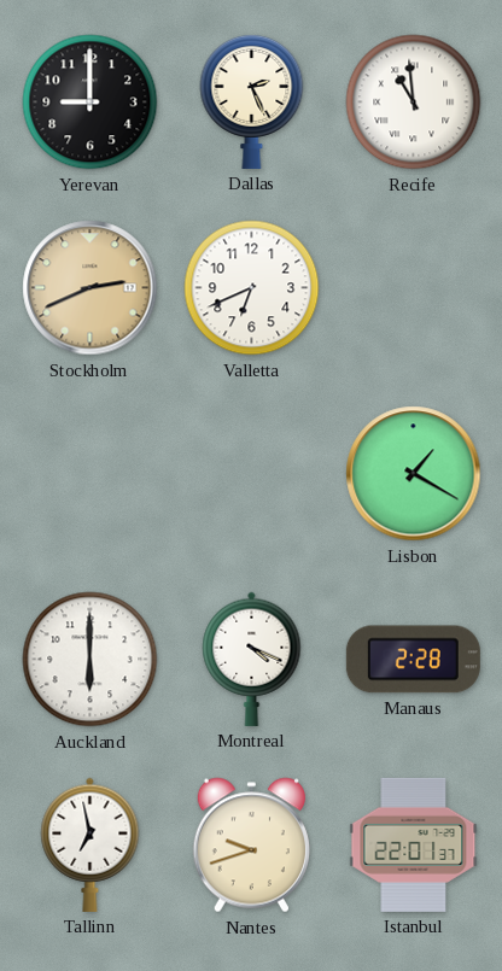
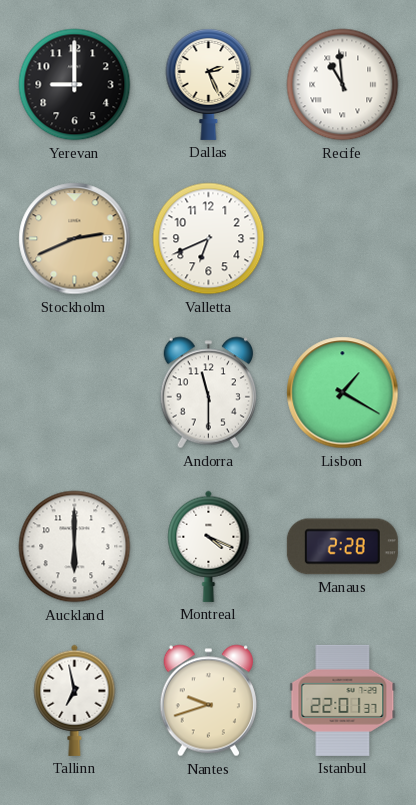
Andorra: none -> 11:30
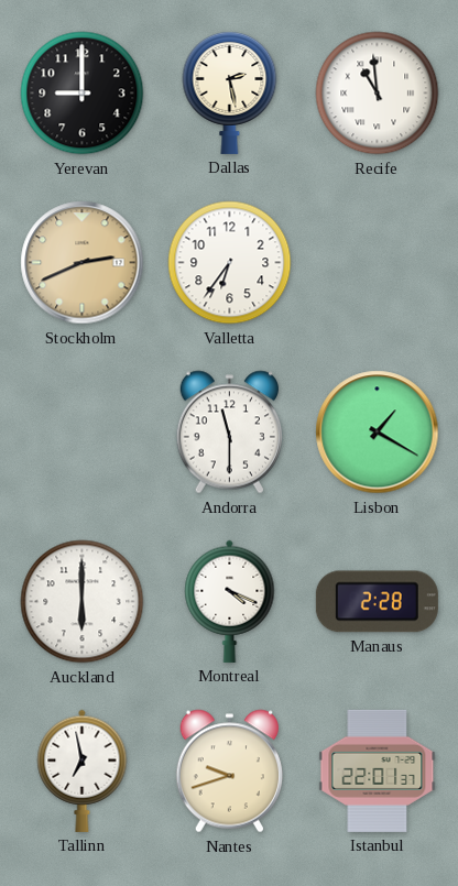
Dallas: 2:26 -> 2:28
Valletta: 6:41 -> 6:36
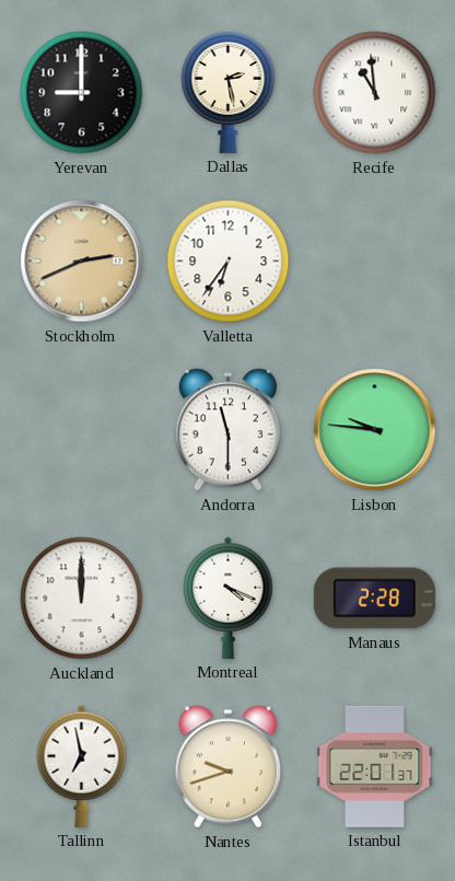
Lisbon: 1:20 -> 9:46
Auckland: 6:00 -> 12:00
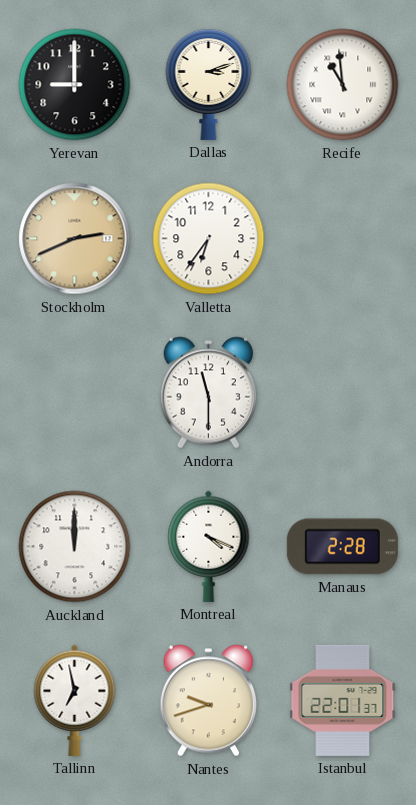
Dallas: 2:28 -> 3:12
Lisbon: 9:46 -> none
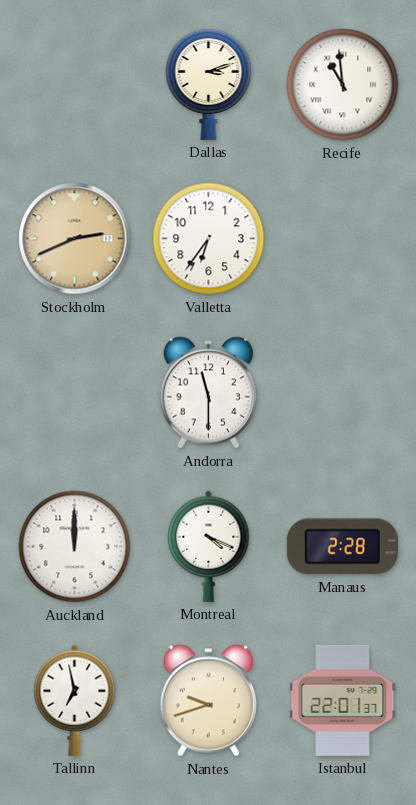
Yerevan: 9:00 -> none
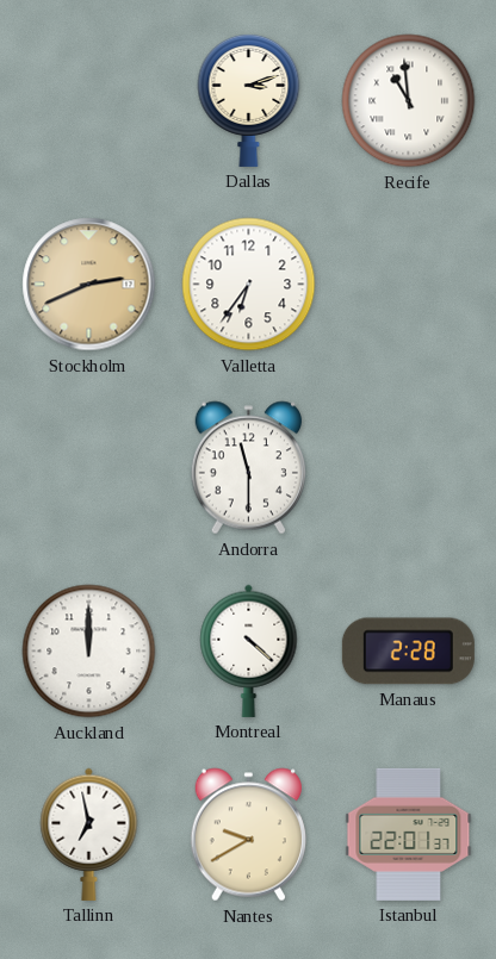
Montreal: 4:19 -> 4:22
Nantes: 9:42 -> 9:40
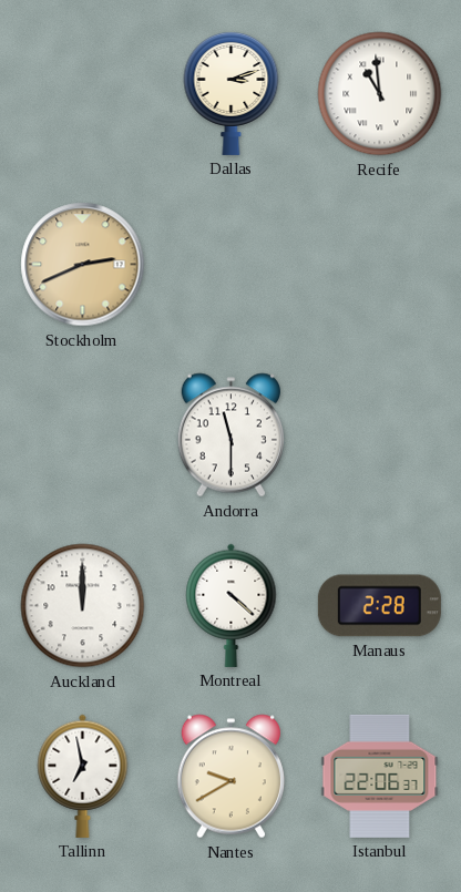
Valletta: 6:36 -> none
Istanbul: 22:01 -> 22:06
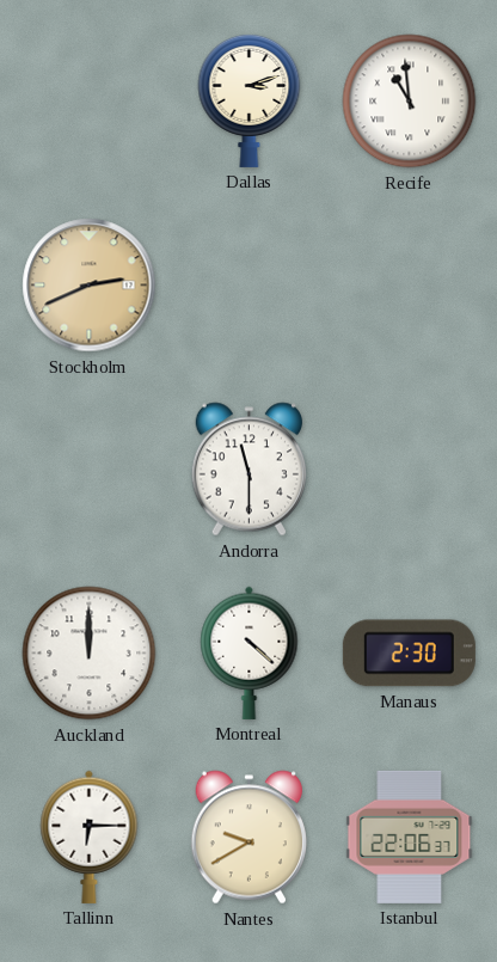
Manaus: 2:28 -> 2:30
Tallinn: 6:58 -> 6:15
